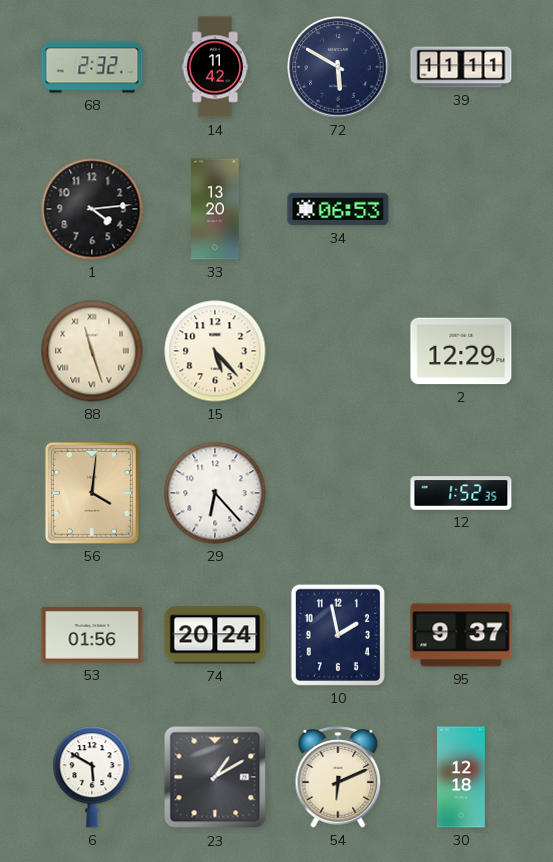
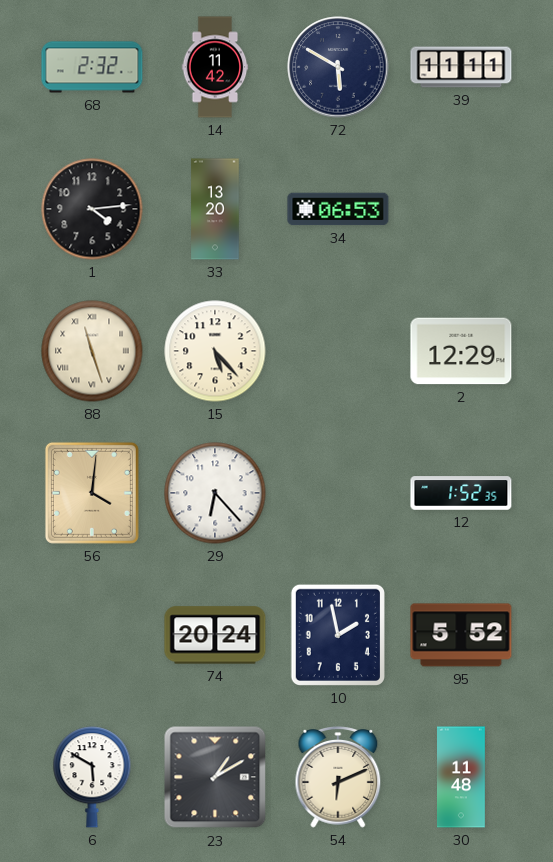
53: 01:56 -> none
95: 9:37 -> 5:52
30: 12:18 -> 11:48
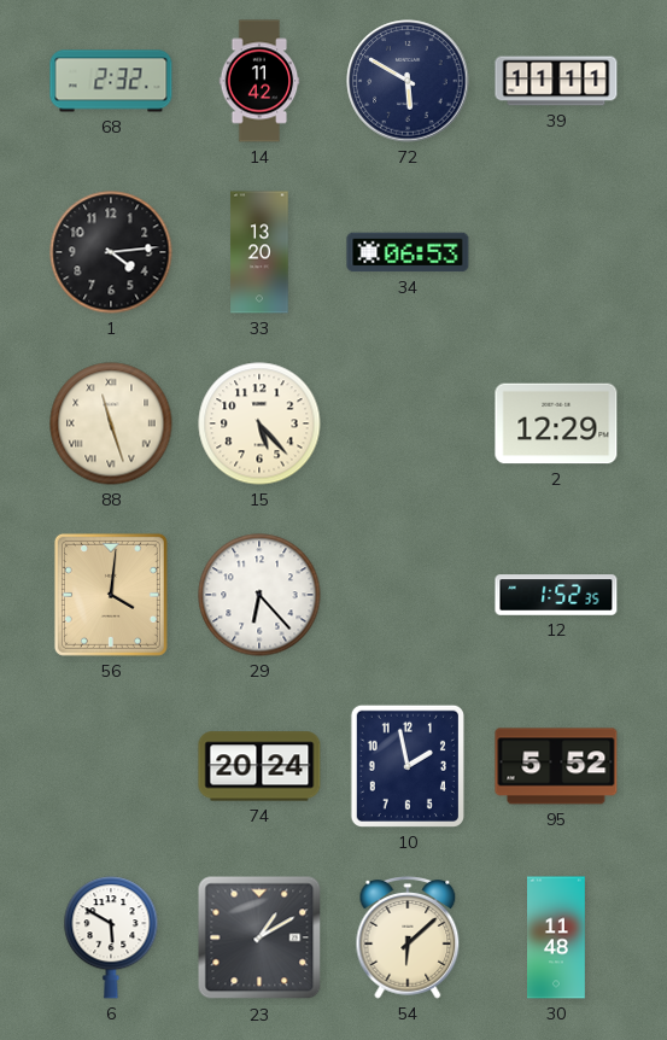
54: 6:11 -> 6:08
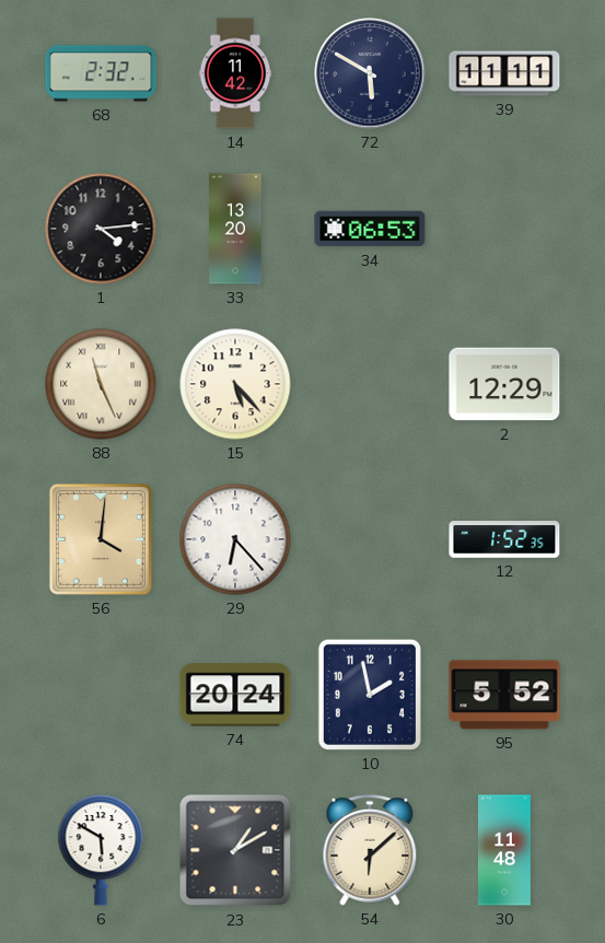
88: 11:27 -> 11:26
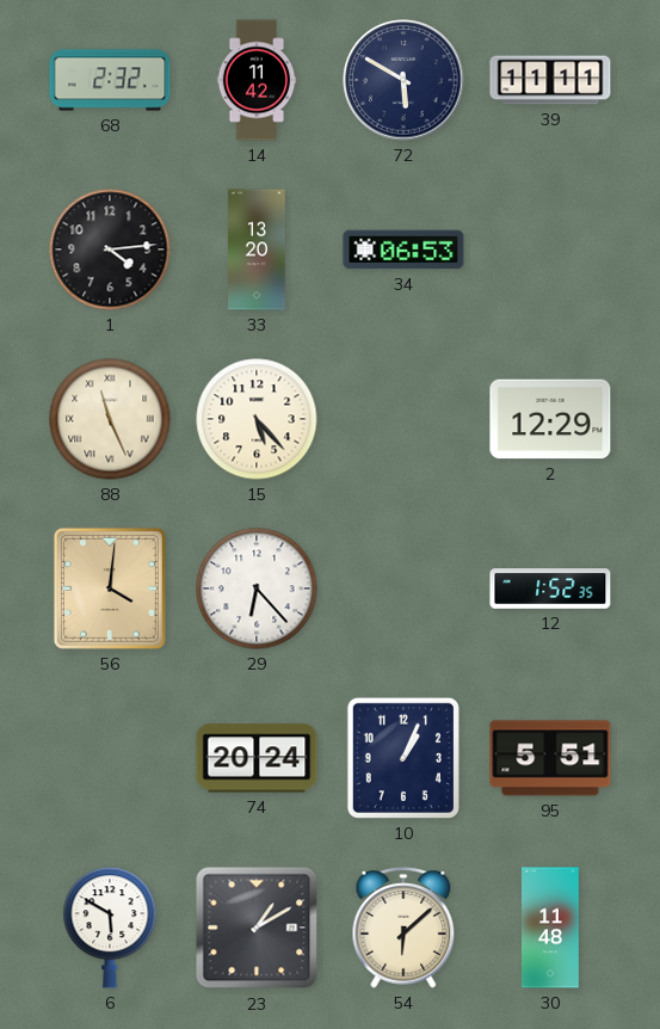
10: 1:58 -> 1:04
95: 5:52 -> 5:51
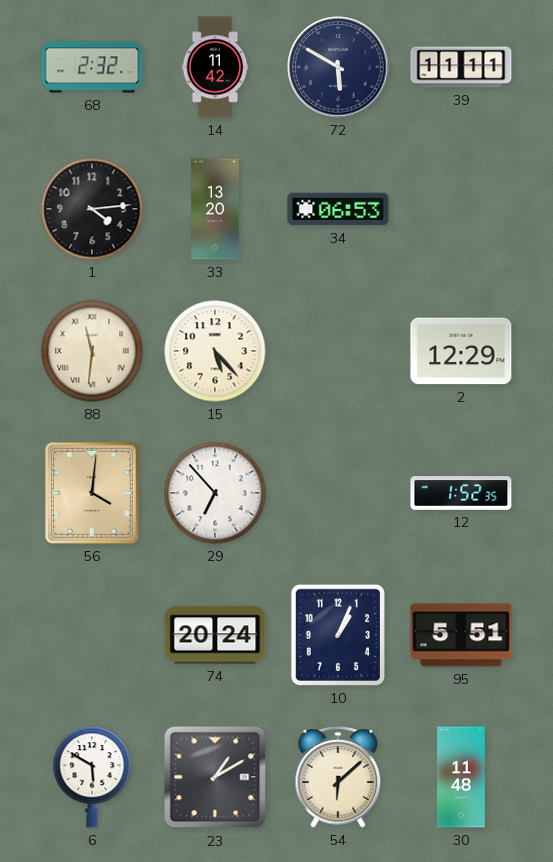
88: 11:26 -> 11:31
29: 6:23 -> 6:53
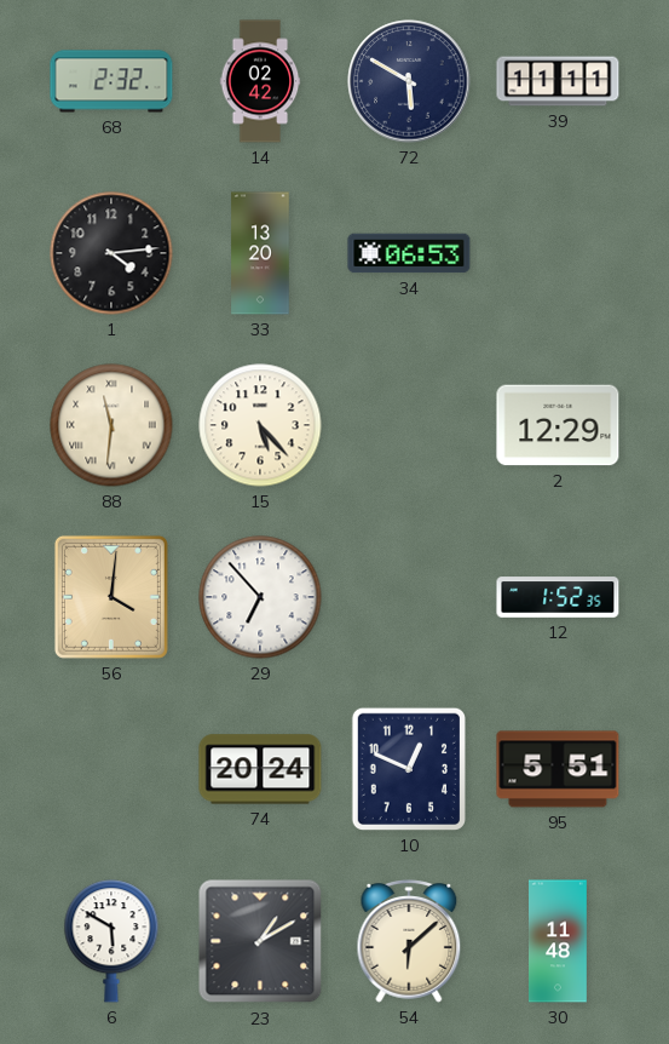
14: 11:42 -> 02:42
10: 1:04 -> 12:49
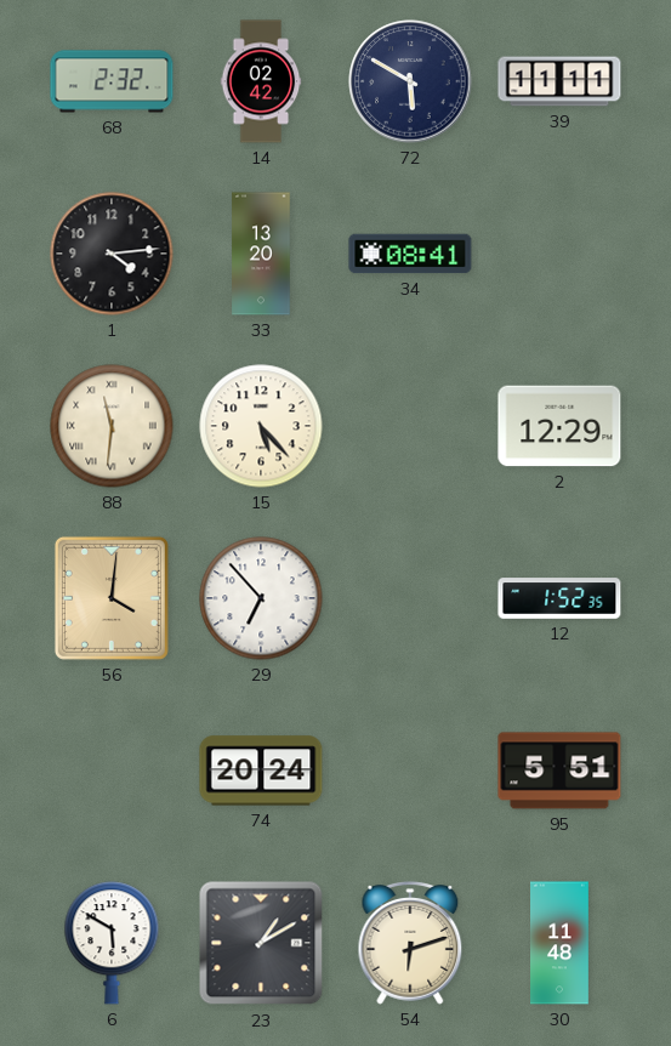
34: 06:53 -> 08:41
10: 12:49 -> none
54: 6:08 -> 6:12
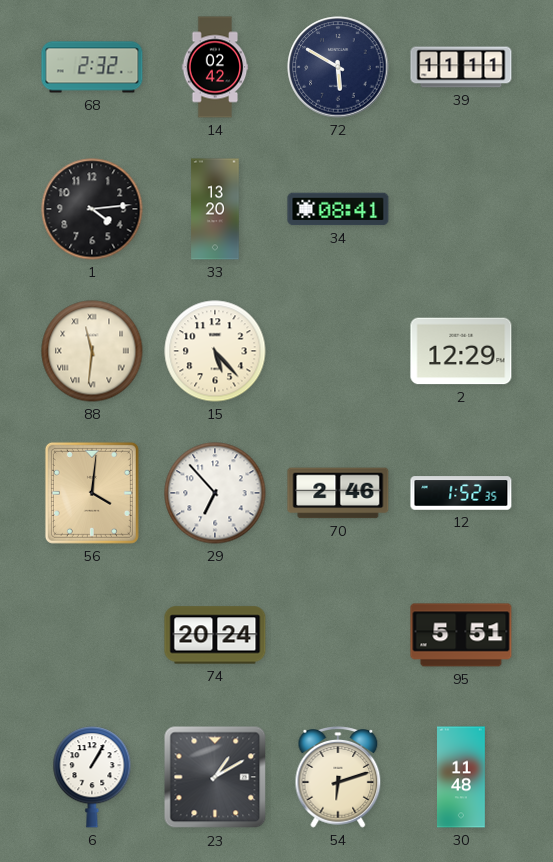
70: none -> 2:46
6: 5:50 -> 1:05
